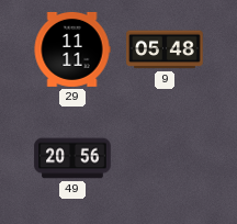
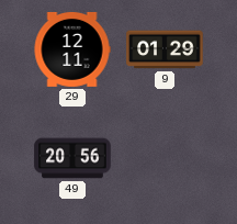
29: 11:11 -> 12:11
9: 05:48 -> 01:29
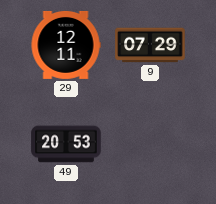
9: 01:29 -> 07:29
49: 20:56 -> 20:53
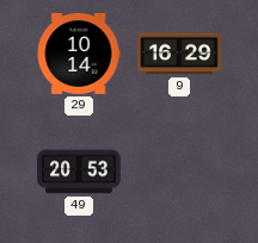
29: 12:11 -> 10:14
9: 07:29 -> 16:29
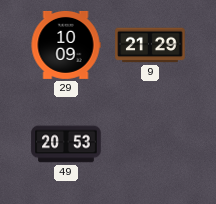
29: 10:14 -> 10:09
9: 16:29 -> 21:29
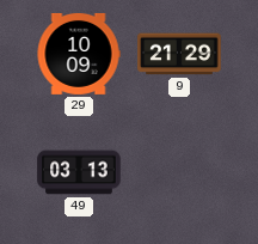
49: 20:53 -> 03:13
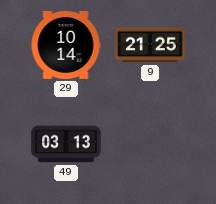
29: 10:09 -> 10:14
9: 21:29 -> 21:25
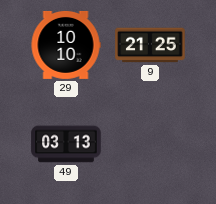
29: 10:14 -> 10:10
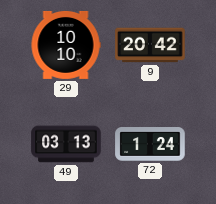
9: 21:25 -> 20:42
72: none -> 1:24
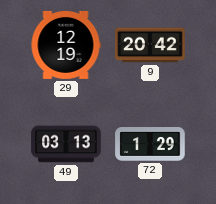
29: 10:10 -> 12:19
72: 1:24 -> 1:29
